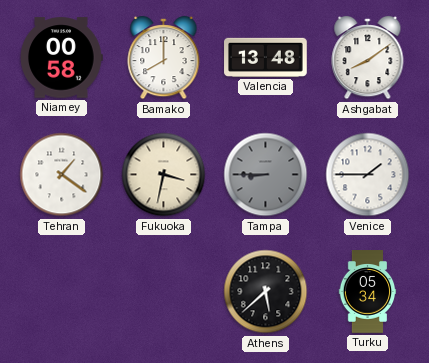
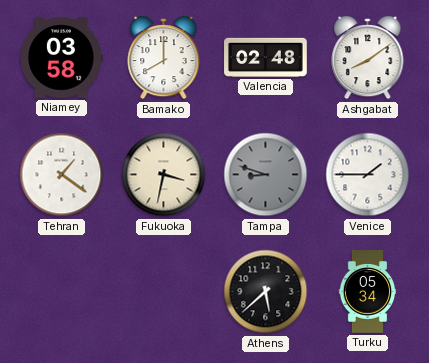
Niamey: 00:58 -> 03:58
Valencia: 13:48 -> 02:48
Tampa: 8:45 -> 8:48
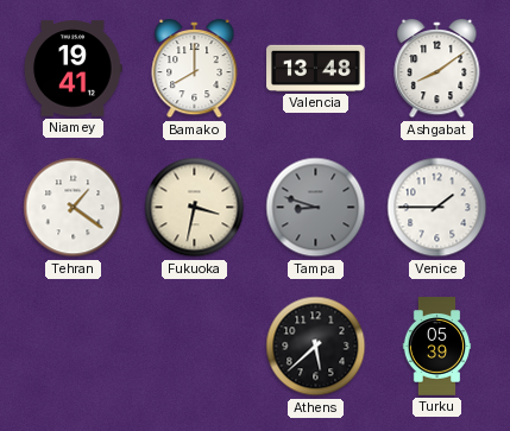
Niamey: 03:58 -> 19:41
Valencia: 02:48 -> 13:48
Turku: 05:34 -> 05:39
